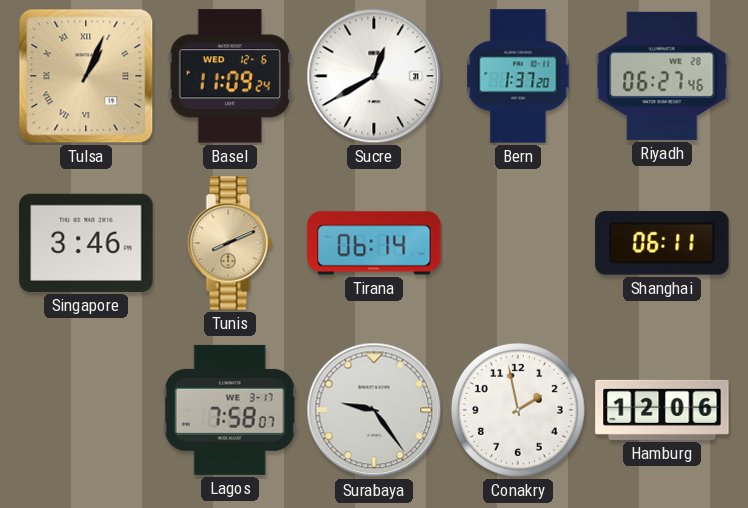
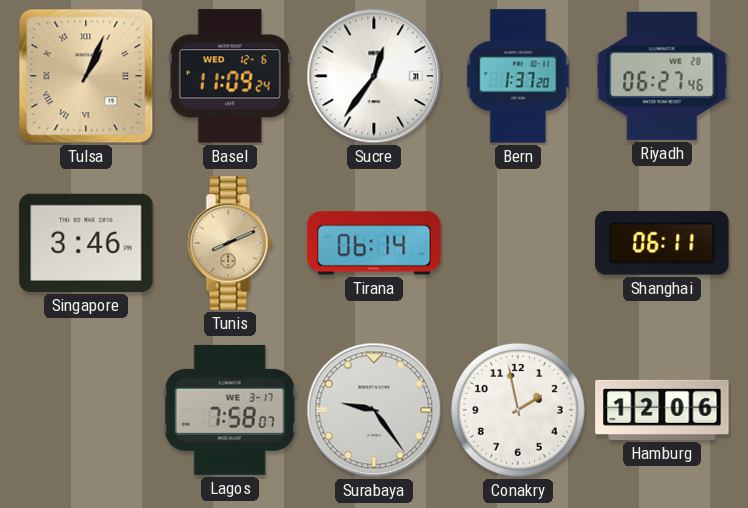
Sucre: 12:40 -> 12:36
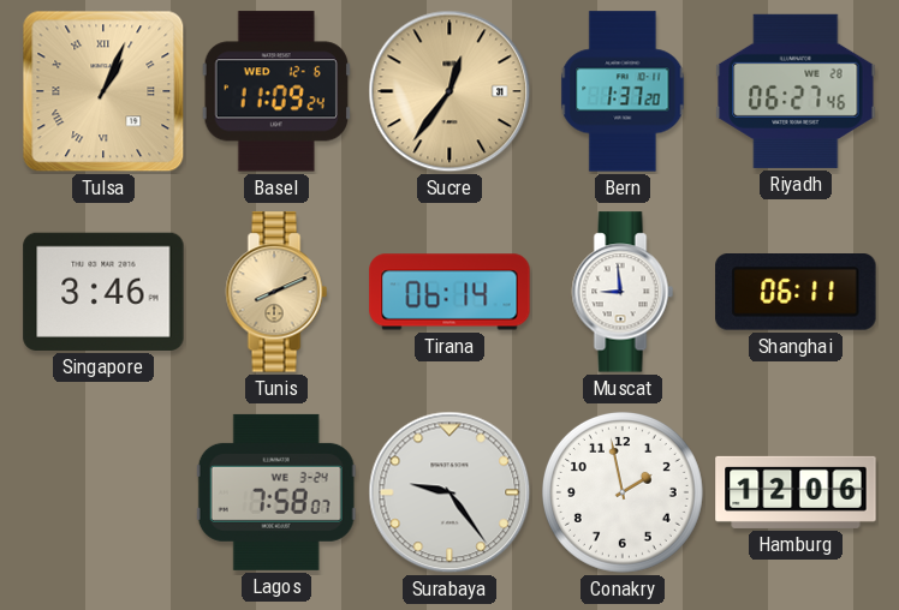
Sucre dial: white -> champagne
Muscat: none -> 8:59
Lagos date: WE 3-17 -> WE 3-24
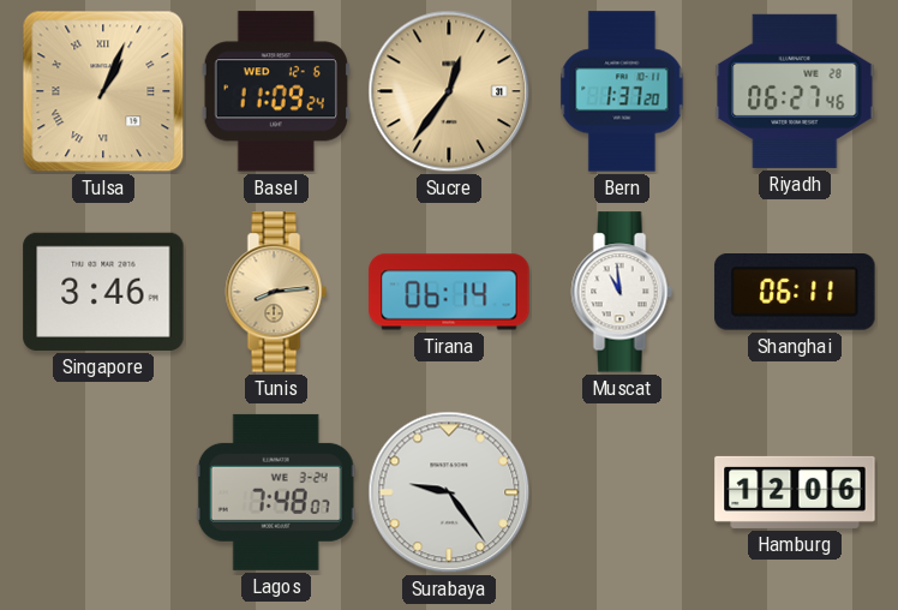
Tunis: 8:11 -> 8:14
Muscat: 8:59 -> 10:59
Lagos: 7:58 -> 7:48
Conakry: 1:58 -> none
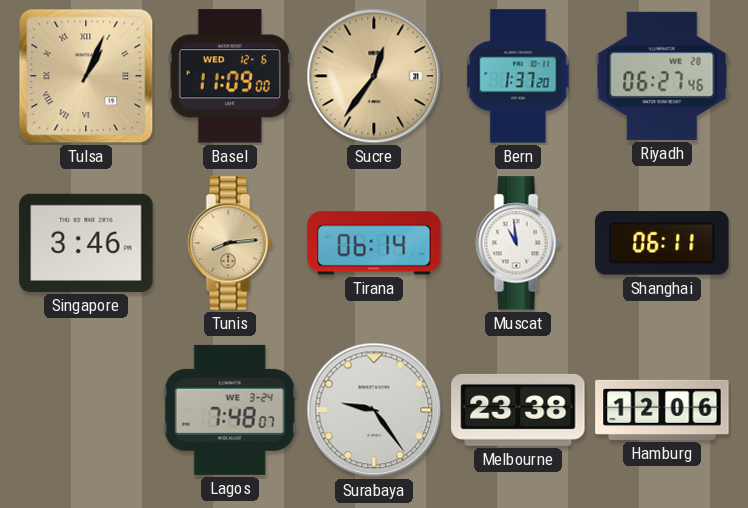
Basel: 11:09:24 -> 11:09:00
Melbourne: none -> 23:38
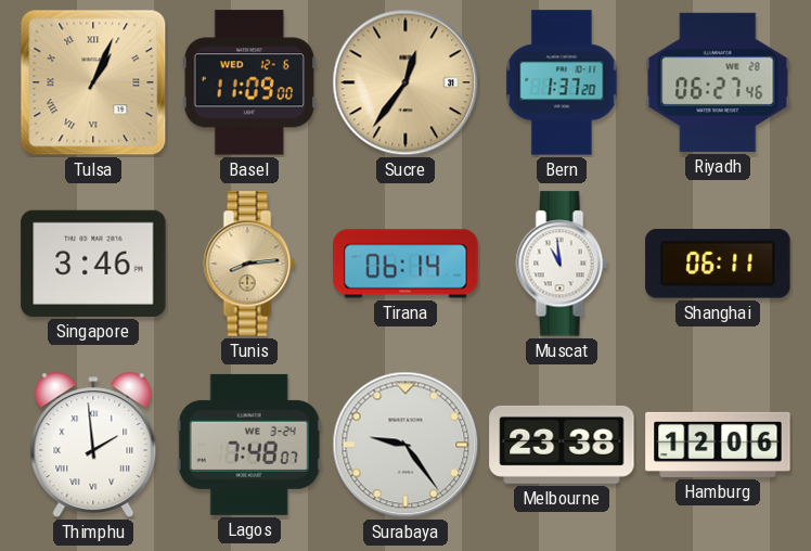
Thimphu: none -> 1:59
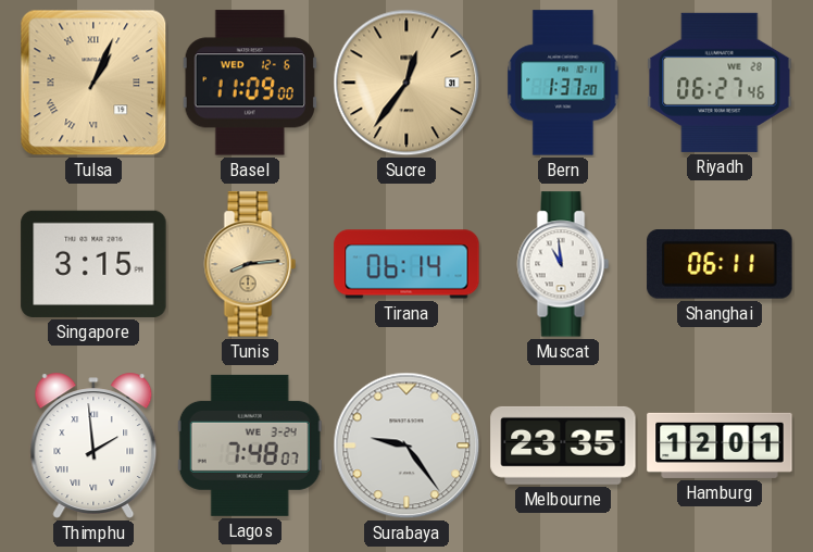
Singapore: 3:46 -> 3:15
Melbourne: 23:38 -> 23:35
Hamburg: 12:06 -> 12:01
